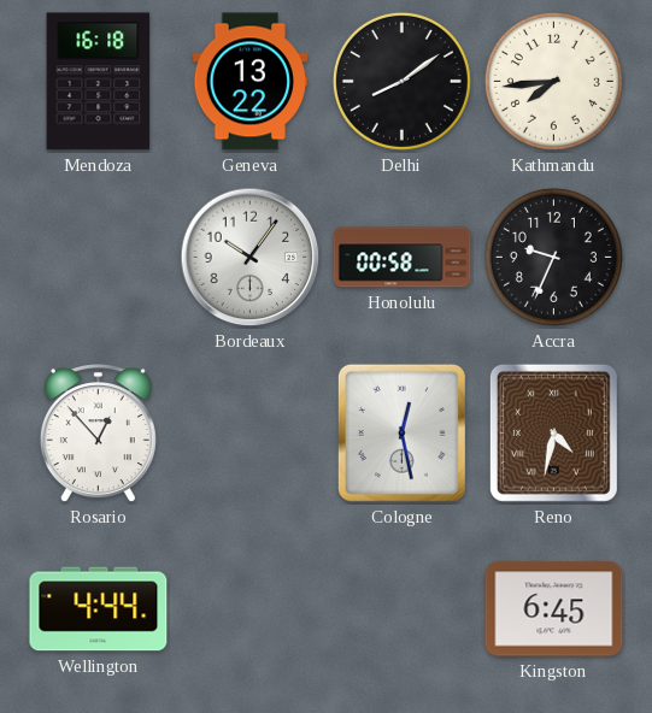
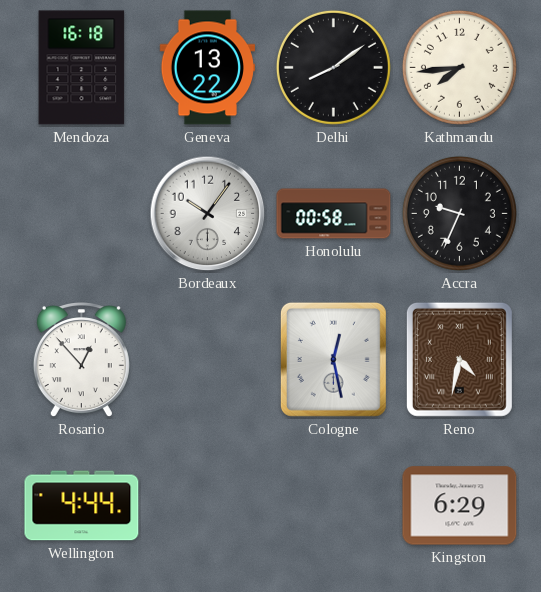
Kingston: 6:45 -> 6:29
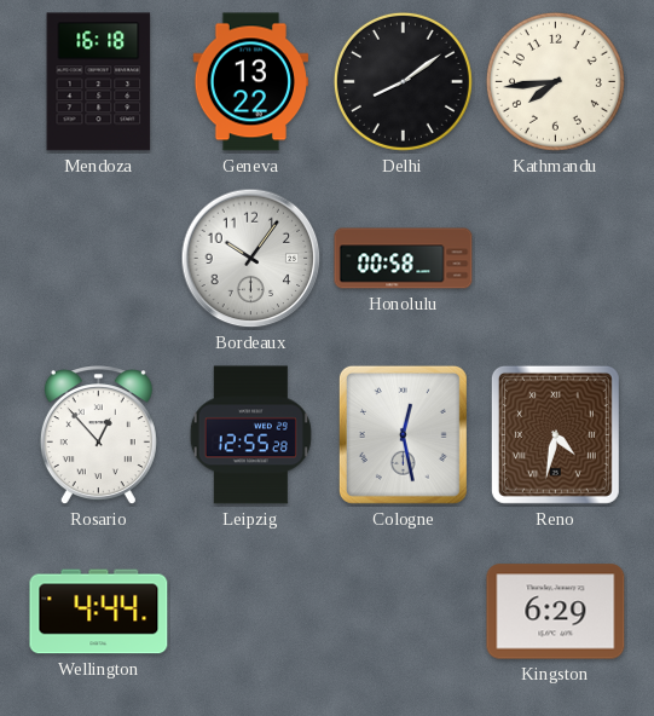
Accra: 9:34 -> none
Leipzig: none -> 12:55
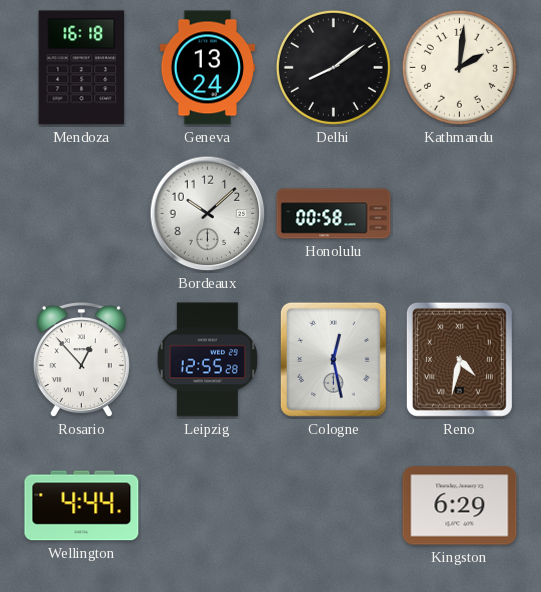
Geneva: 13:22 -> 13:24
Kathmandu: 7:44 -> 2:01
Bordeaux: 10:06 -> 10:08
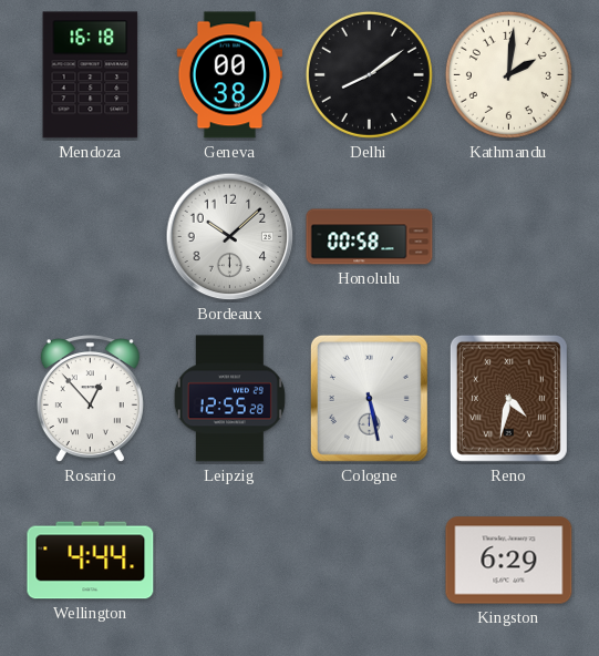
Geneva: 13:24 -> 00:38
Cologne: 12:28 -> 5:28
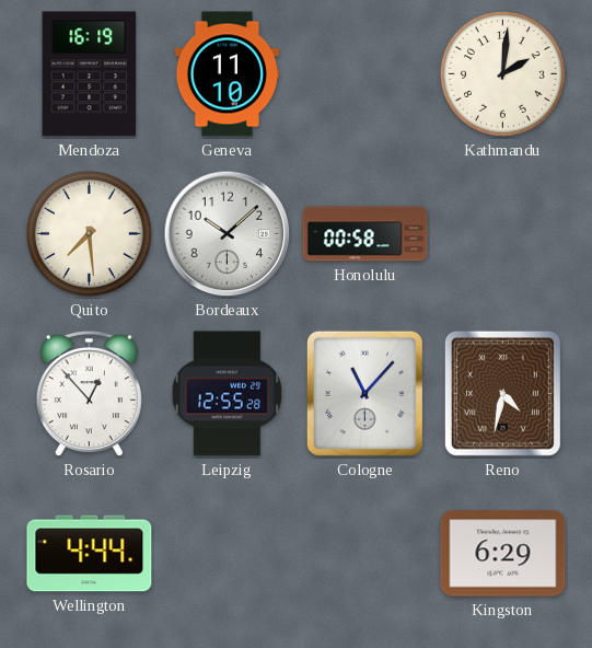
Mendoza: 16:18 -> 16:19
Geneva: 00:38 -> 11:10
Delhi: 8:09 -> none
Quito: none -> 7:29
Cologne: 5:28 -> 11:07
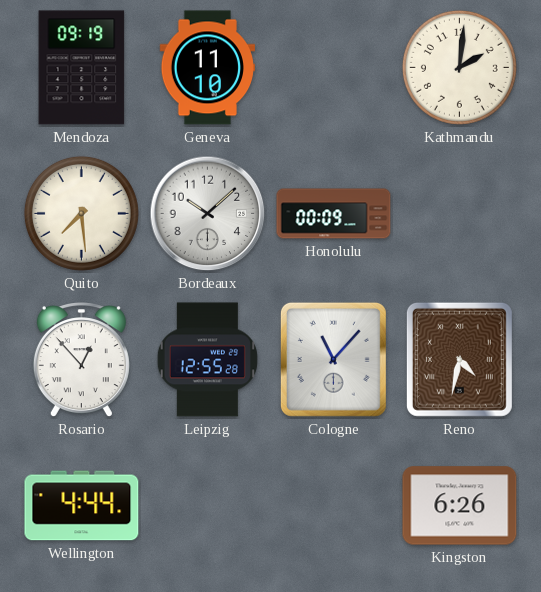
Mendoza: 16:19 -> 09:19
Honolulu: 00:58 -> 00:09
Kingston: 6:29 -> 6:26
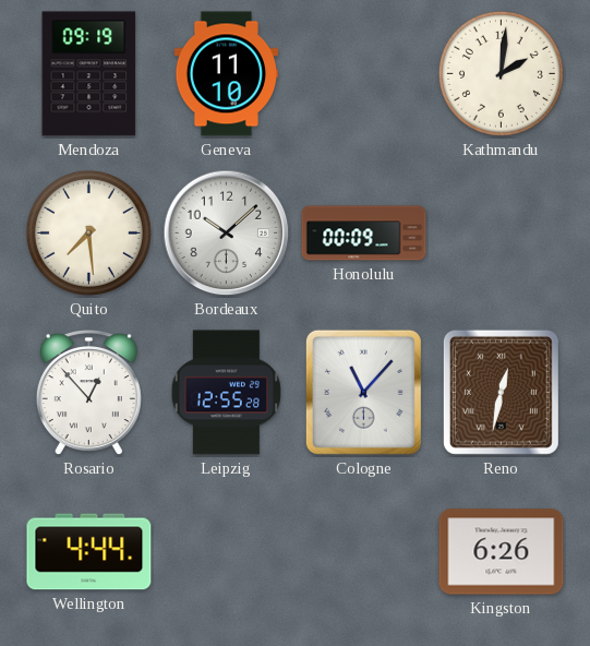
Reno: 4:32 -> 12:32
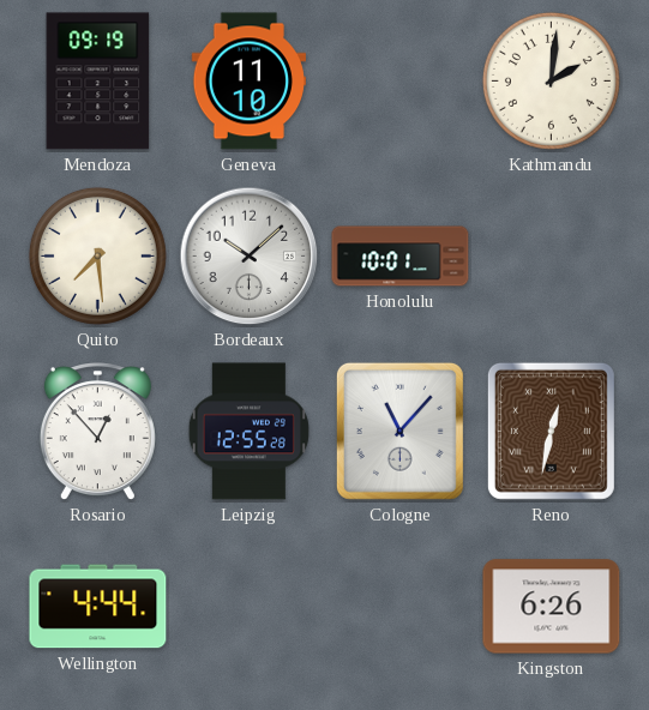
Honolulu: 00:09 -> 10:01
